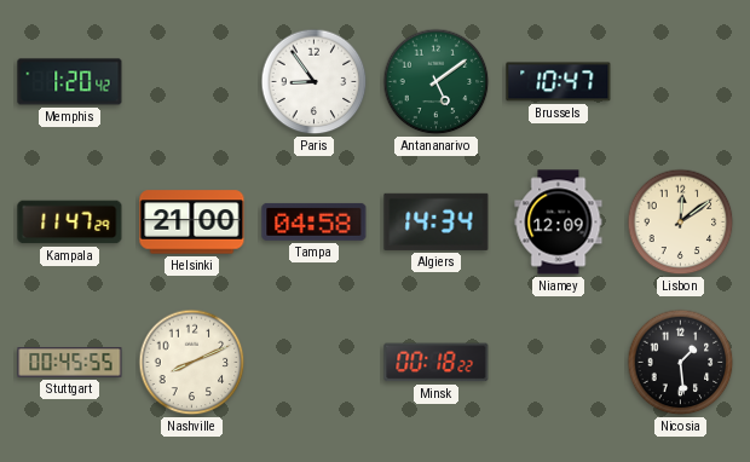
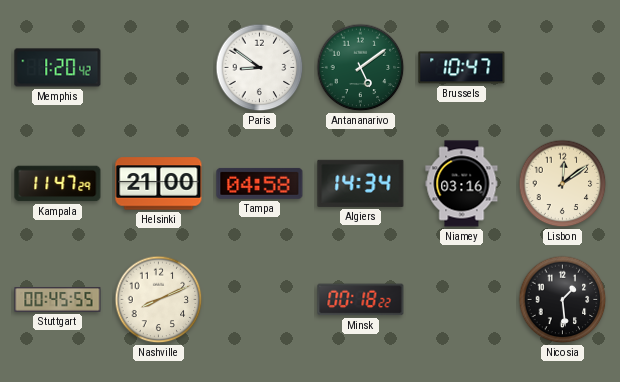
Paris: 8:54 -> 8:51
Niamey: 12:09 -> 03:16
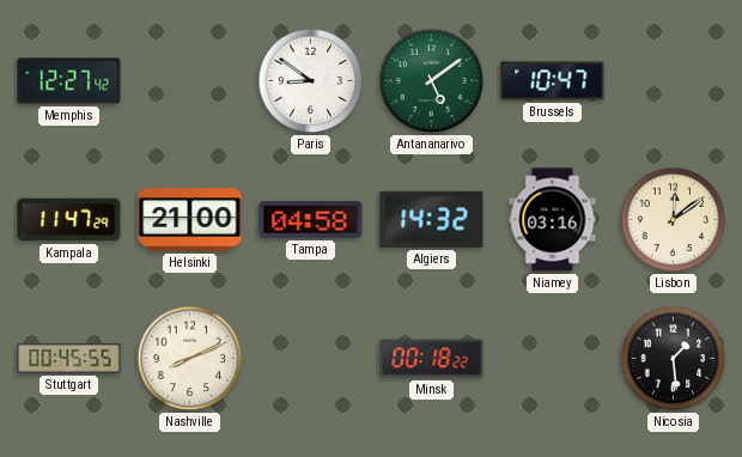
Memphis: 1:20 -> 12:27
Algiers: 14:34 -> 14:32
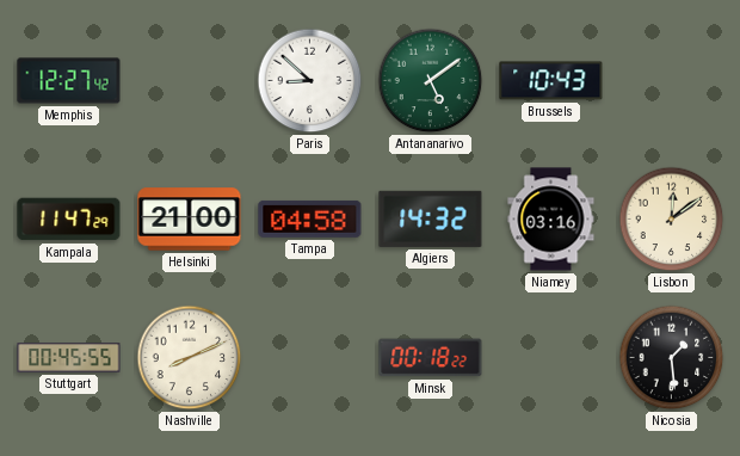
Paris: 8:51 -> 8:52
Brussels: 10:47 -> 10:43
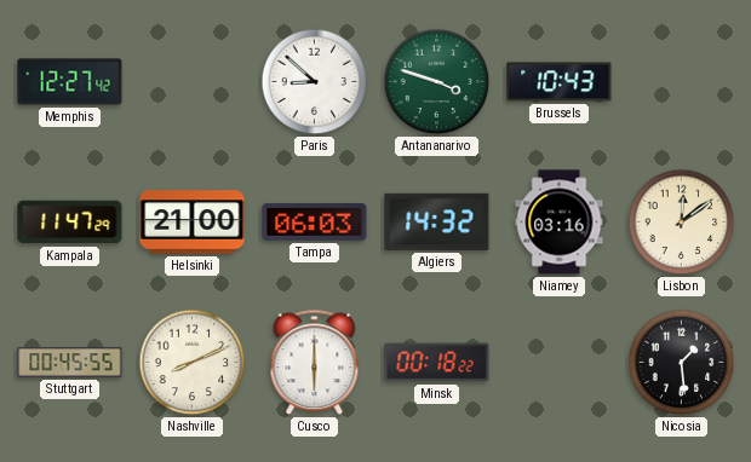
Antananarivo: 5:09 -> 3:48
Tampa: 04:58 -> 06:03
Cusco: none -> 6:00
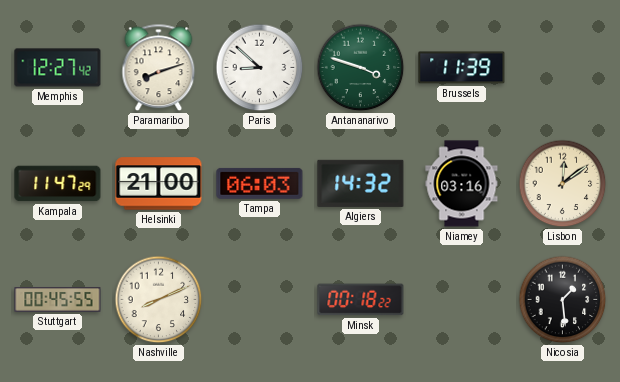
Paramaribo: none -> 8:12
Brussels: 10:43 -> 11:39
Cusco: 6:00 -> none
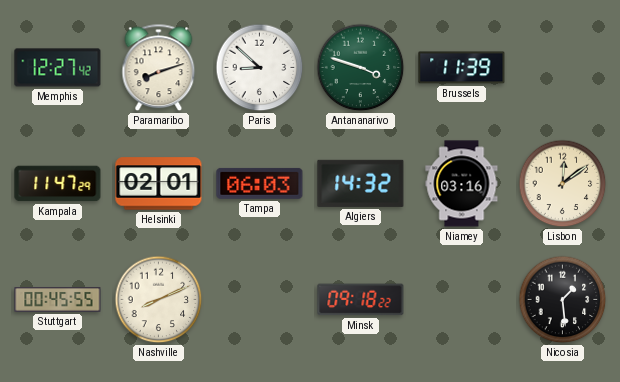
Helsinki: 21:00 -> 02:01
Minsk: 00:18 -> 09:18
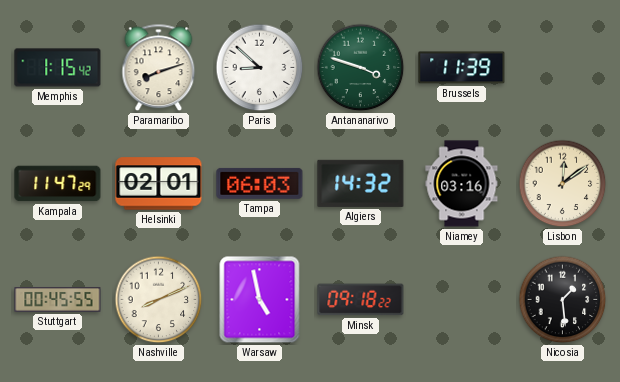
Memphis: 12:27 -> 1:15
Warsaw: none -> 4:58
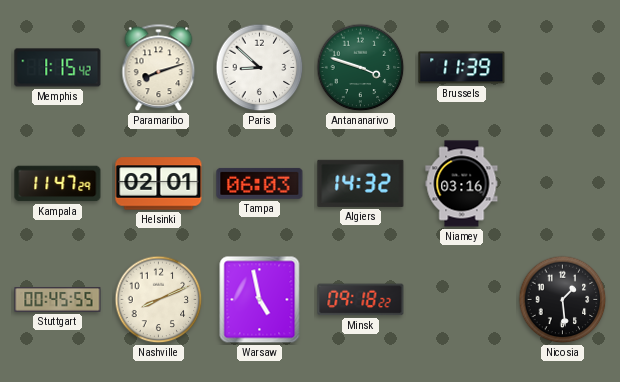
Lisbon: 12:09 -> none
